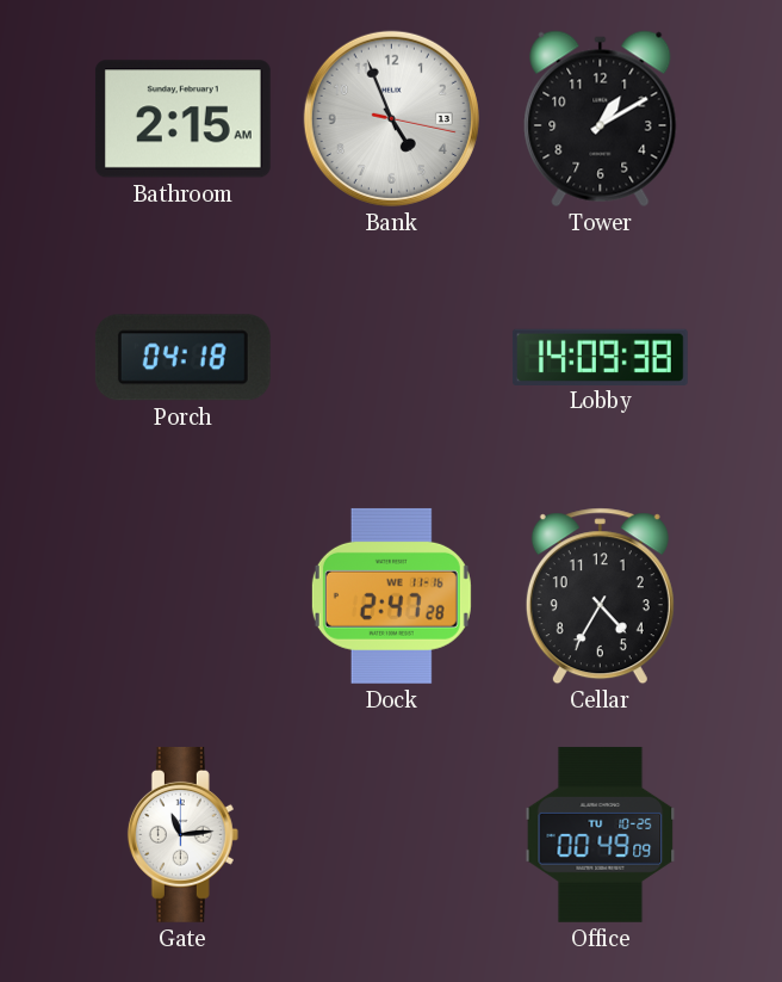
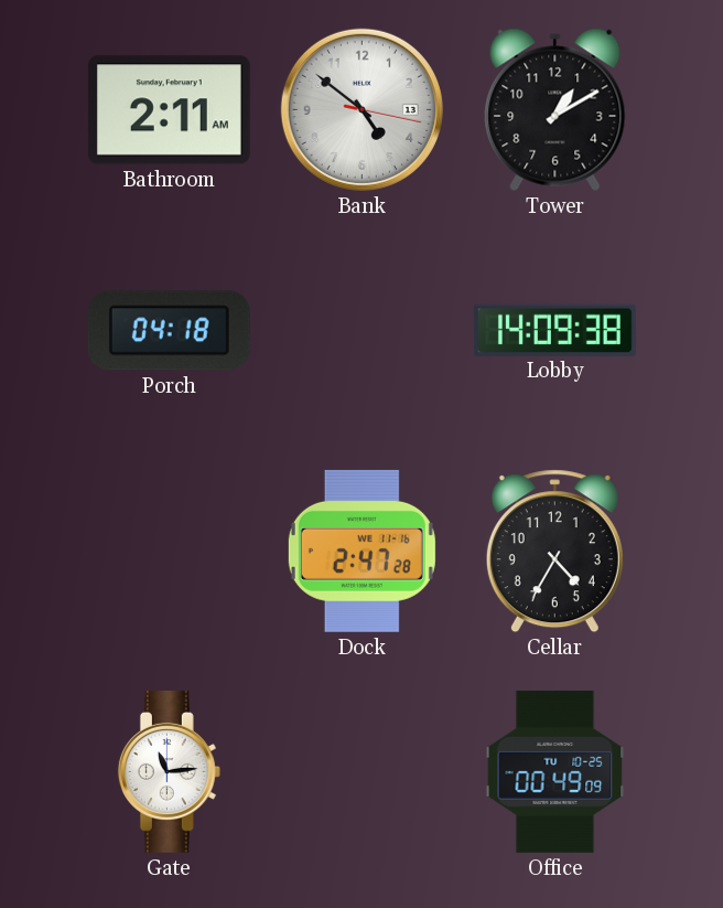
Bathroom: 2:15 -> 2:11
Bank: 4:56 -> 4:51
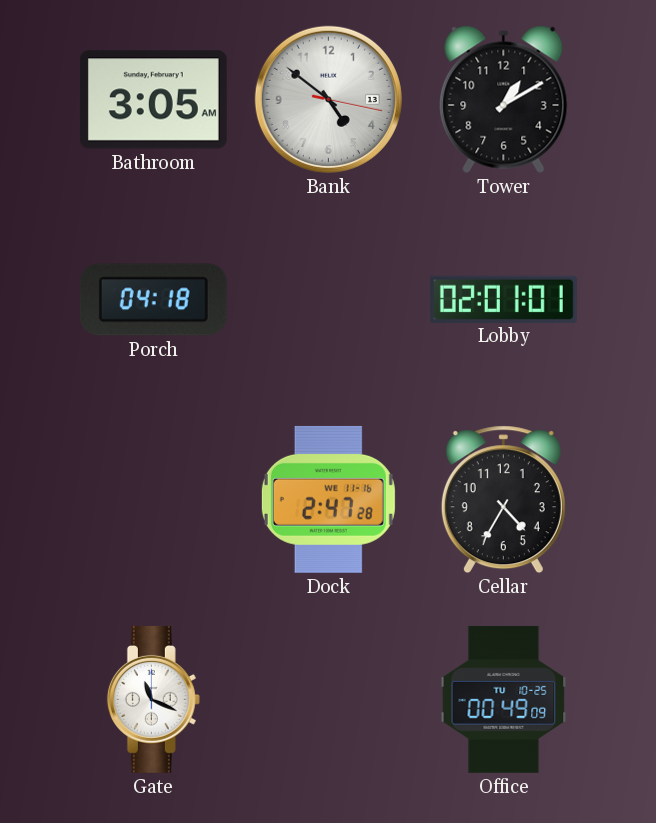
Bathroom: 2:11 -> 3:05
Lobby: 14:09 -> 02:01
Gate: 11:14 -> 11:19
